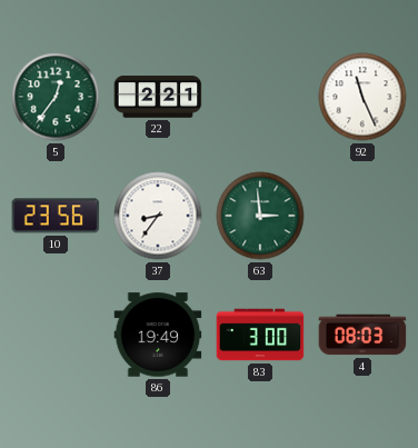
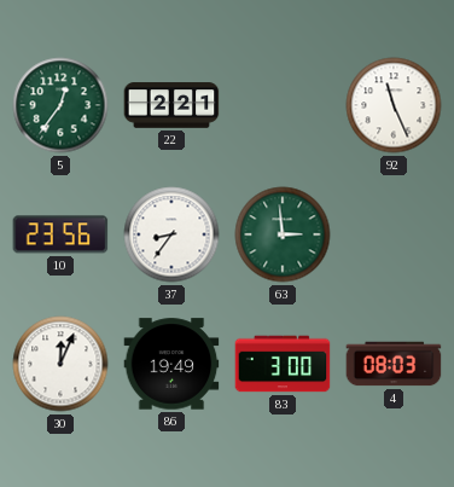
30: none -> 12:04
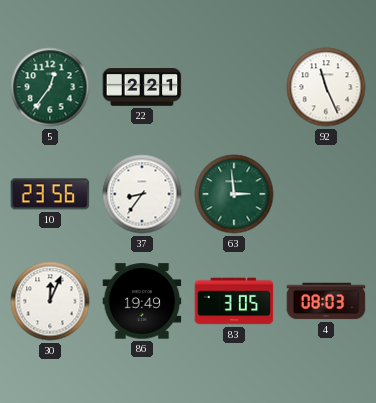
83: 3:00 -> 3:05
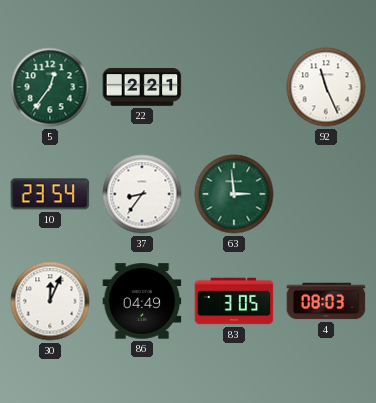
10: 23:56 -> 23:54
86: 19:49 -> 04:49
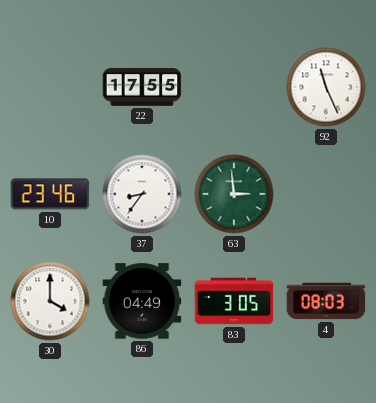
5: 12:36 -> none
22: 2:21 -> 17:55
10: 23:54 -> 23:46
30: 12:04 -> 4:00
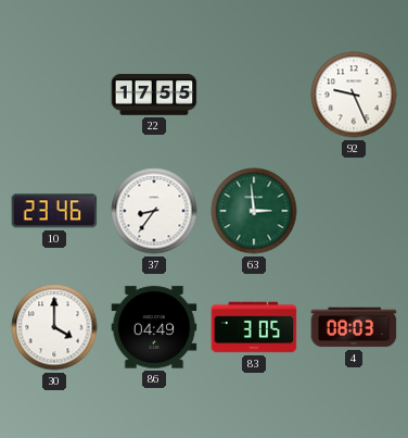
92: 11:26 -> 9:26
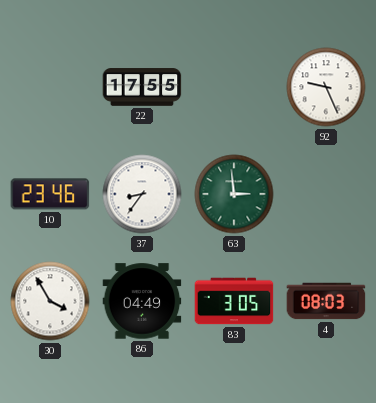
30: 4:00 -> 3:55
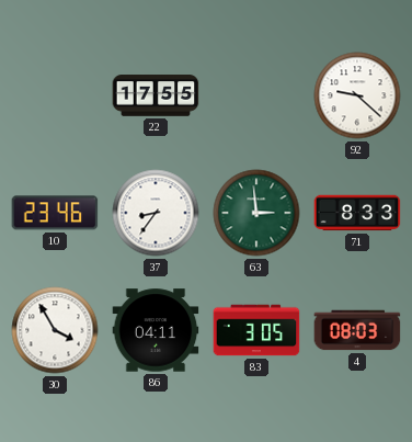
92: 9:26 -> 9:22
71: none -> 8:33
86: 04:49 -> 04:11
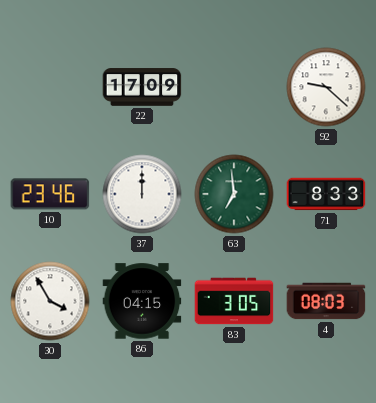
22: 17:55 -> 17:09
37: 8:36 -> 12:00
63: 2:59 -> 6:59
86: 04:11 -> 04:15
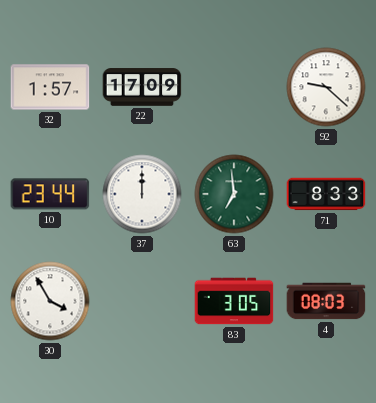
32: none -> 1:57
10: 23:46 -> 23:44
86: 04:15 -> none
